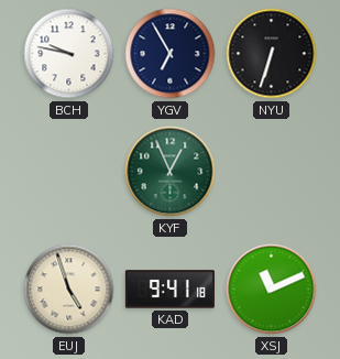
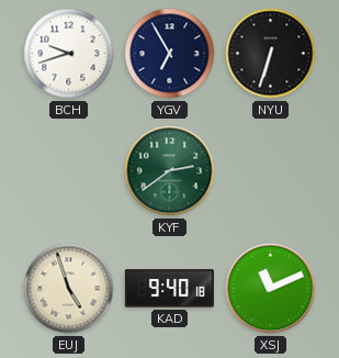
BCH: 9:47 -> 9:42
KYF: 12:56 -> 2:39
KAD: 9:41 -> 9:40
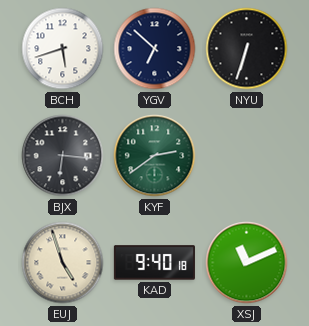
BCH: 9:42 -> 5:42
YGV: 6:55 -> 6:52
BJX: none -> 6:16
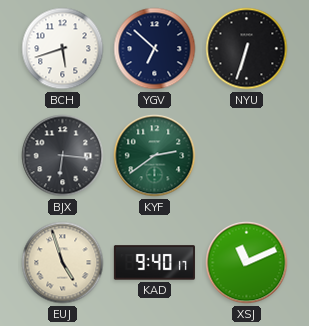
KAD: 9:40:18 -> 9:40:17
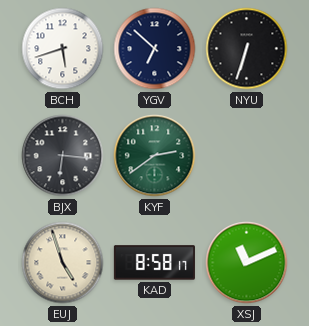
KAD: 9:40 -> 8:58
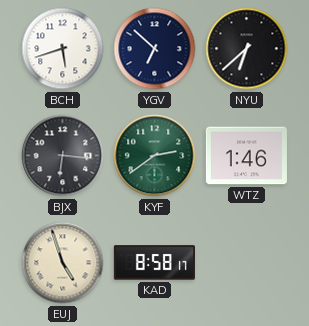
NYU: 6:33 -> 6:38
WTZ: none -> 1:46
XSJ: 11:11 -> none
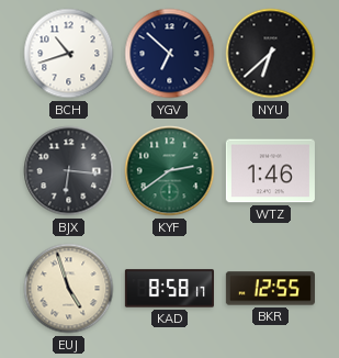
BCH: 5:42 -> 10:42
BKR: none -> 12:55
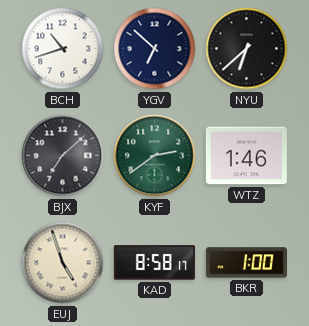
BJX: 6:16 -> 7:08
BKR: 12:55 -> 1:00
